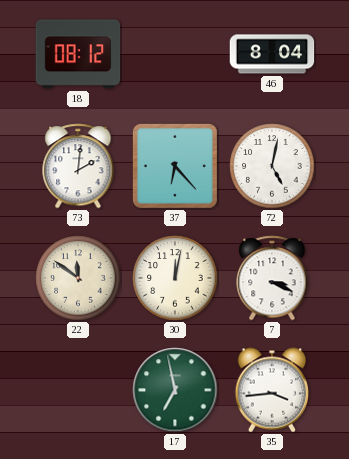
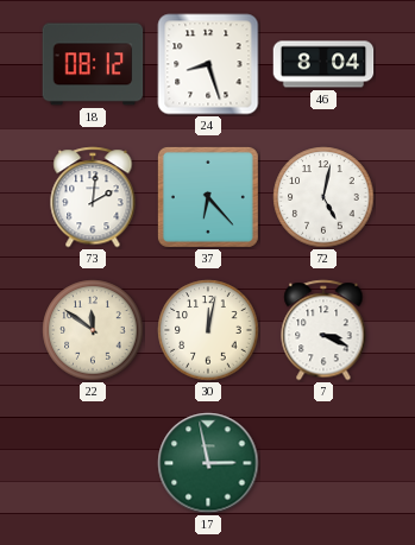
24: none -> 8:27
17: 6:58 -> 2:58
35: 3:44 -> none
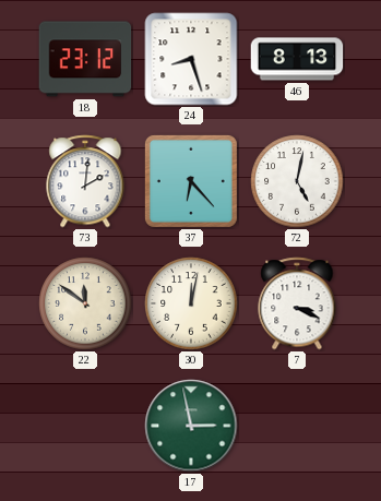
18: 08:12 -> 23:12
46: 8:04 -> 8:13
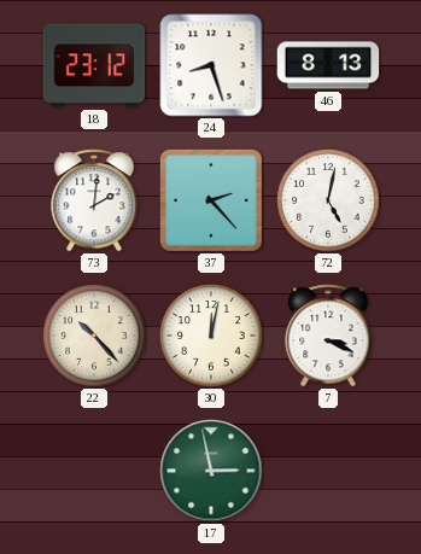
37: 6:23 -> 2:23
22: 11:51 -> 10:23
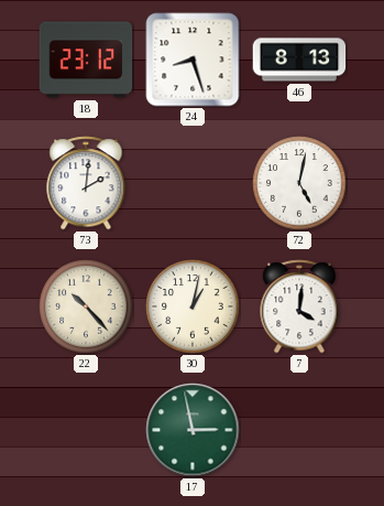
37: 2:23 -> none
30: 12:02 -> 1:02
7: 3:19 -> 4:01
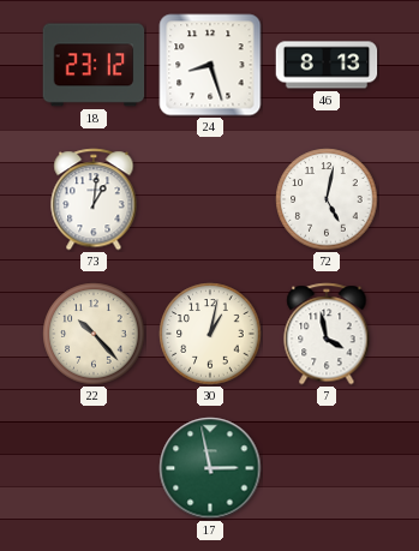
73: 2:01 -> 1:01
7: 4:01 -> 3:58
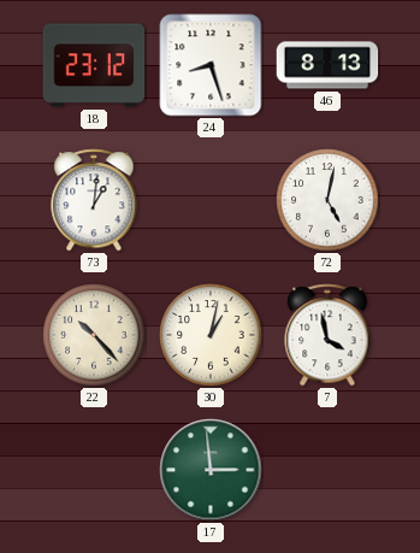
17: 2:58 -> 2:59
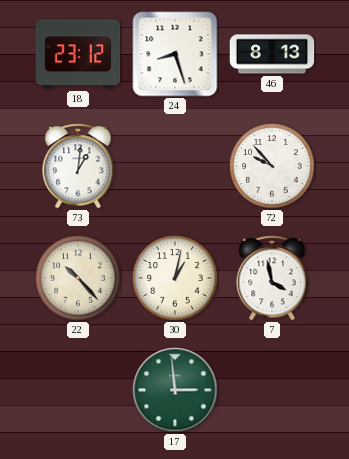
72: 5:02 -> 9:53
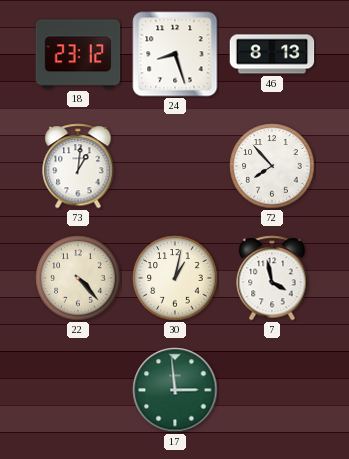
72: 9:53 -> 7:53
22: 10:23 -> 4:23
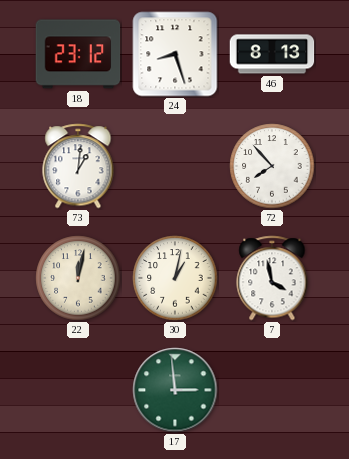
22: 4:23 -> 12:02
